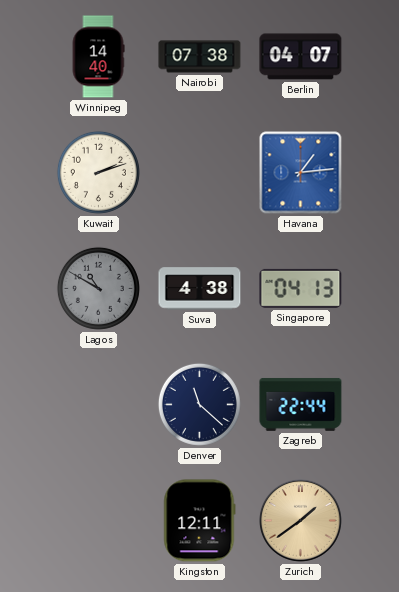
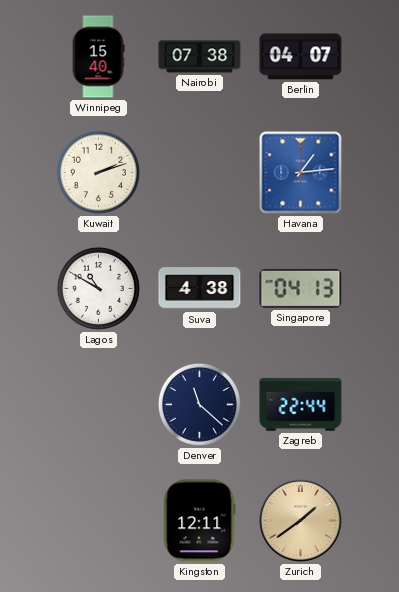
Winnipeg: 14:40 -> 15:40
Lagos dial: grey -> white
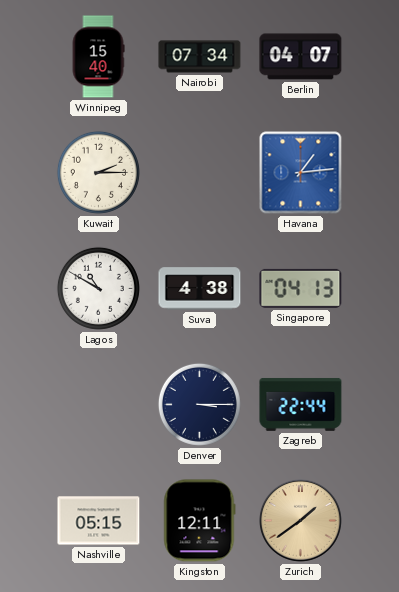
Nairobi: 07:38 -> 07:34
Kuwait: 2:12 -> 2:15
Denver: 11:22 -> 3:15
Nashville: none -> 05:15
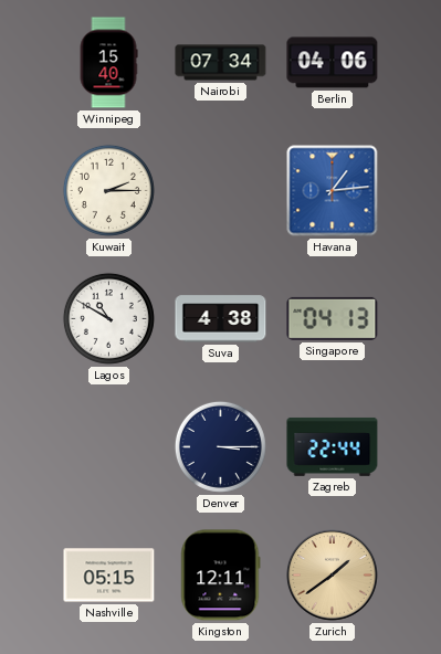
Berlin: 04:07 -> 04:06
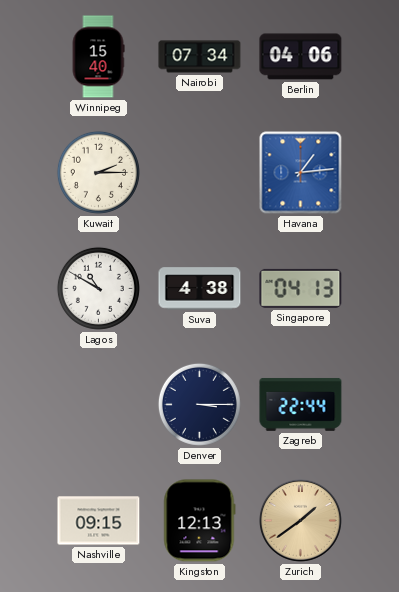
Nashville: 05:15 -> 09:15
Kingston: 12:11 -> 12:13
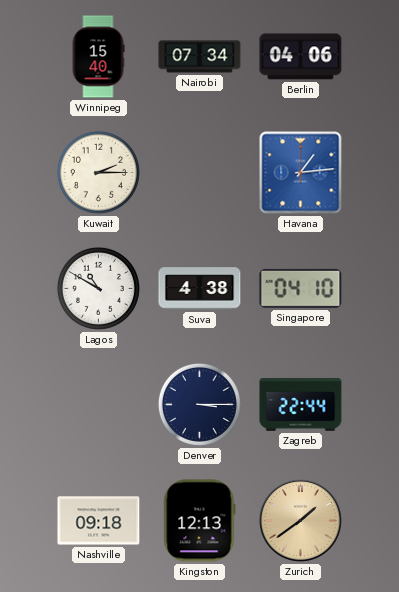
Singapore: 04:13 -> 04:10
Nashville: 09:15 -> 09:18
